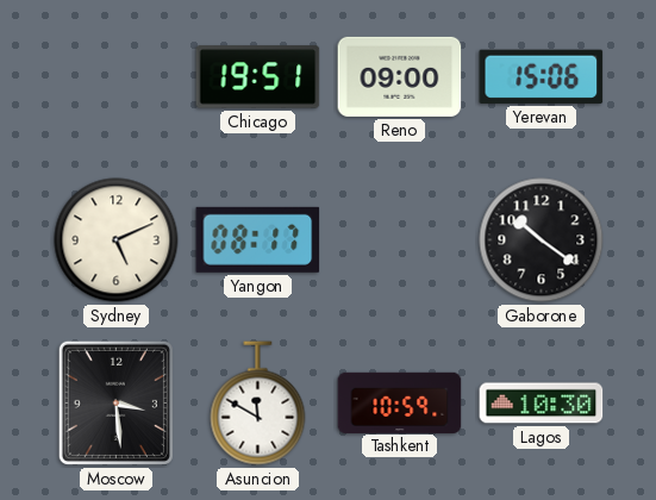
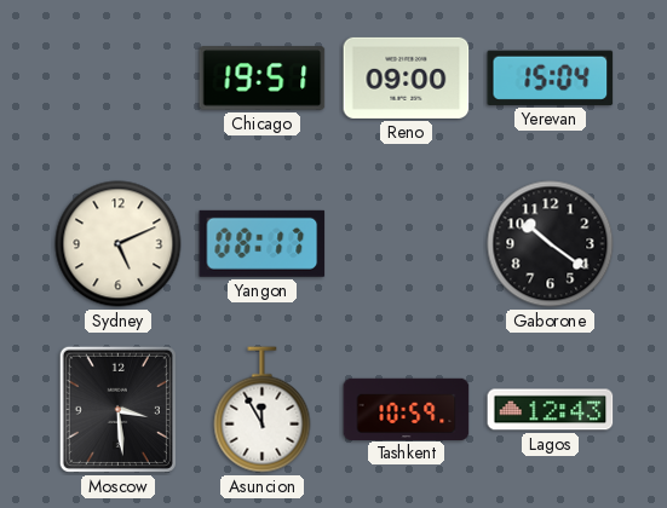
Yerevan: 15:06 -> 15:04
Asuncion: 11:50 -> 11:55
Lagos: 10:30 -> 12:43
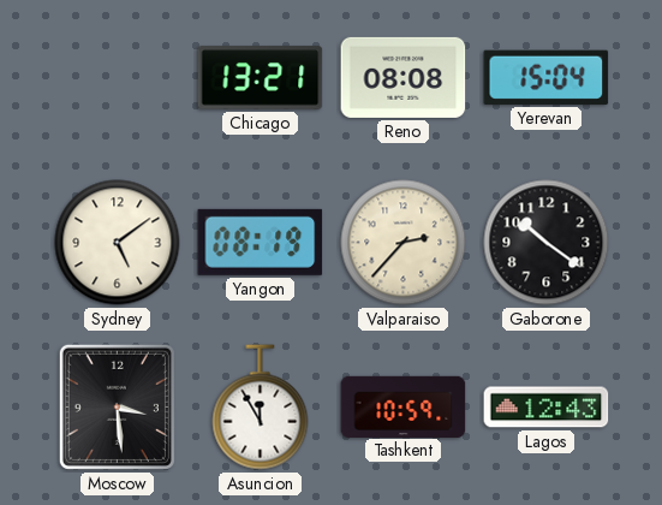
Chicago: 19:51 -> 13:21
Reno: 09:00 -> 08:08
Sydney: 5:11 -> 5:09
Yangon: 08:17 -> 08:19
Valparaiso: none -> 2:37
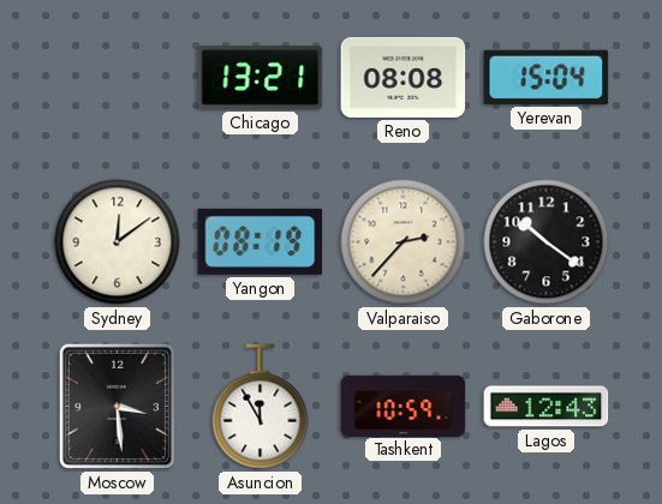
Sydney: 5:09 -> 12:09
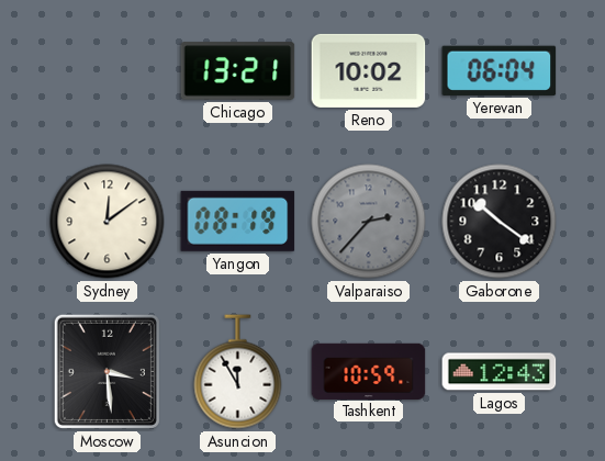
Reno: 08:08 -> 10:02
Yerevan: 15:04 -> 06:04
Valparaiso dial: cream -> grey
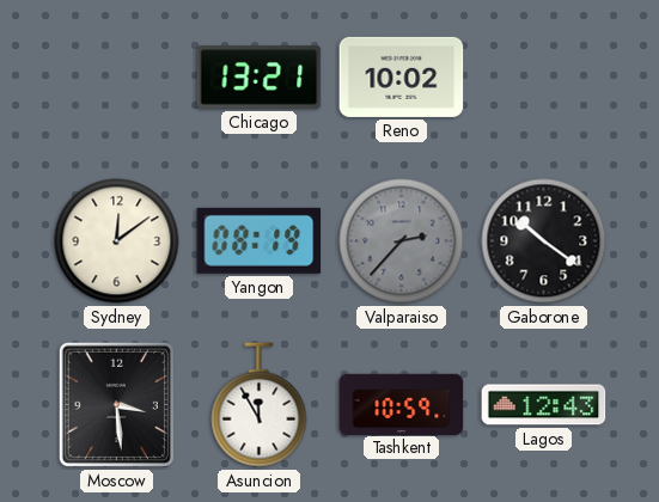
Yerevan: 06:04 -> none
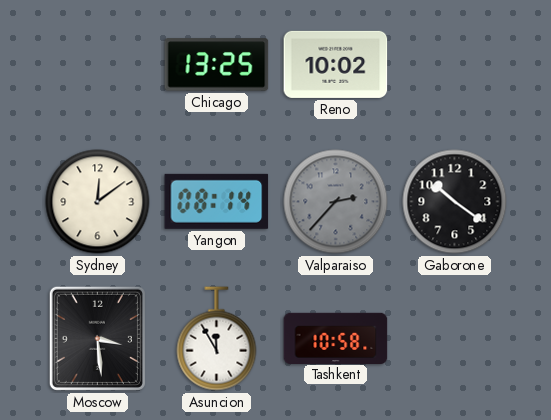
Chicago: 13:21 -> 13:25
Yangon: 08:19 -> 08:14
Tashkent: 10:59 -> 10:58
Lagos: 12:43 -> none
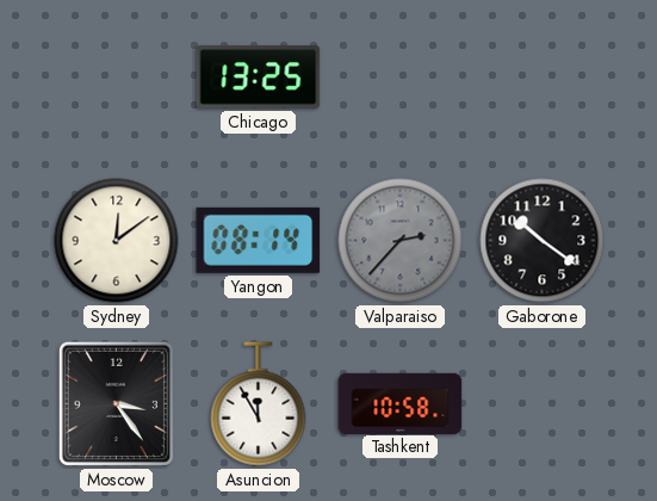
Reno: 10:02 -> none
Moscow: 3:29 -> 3:24
